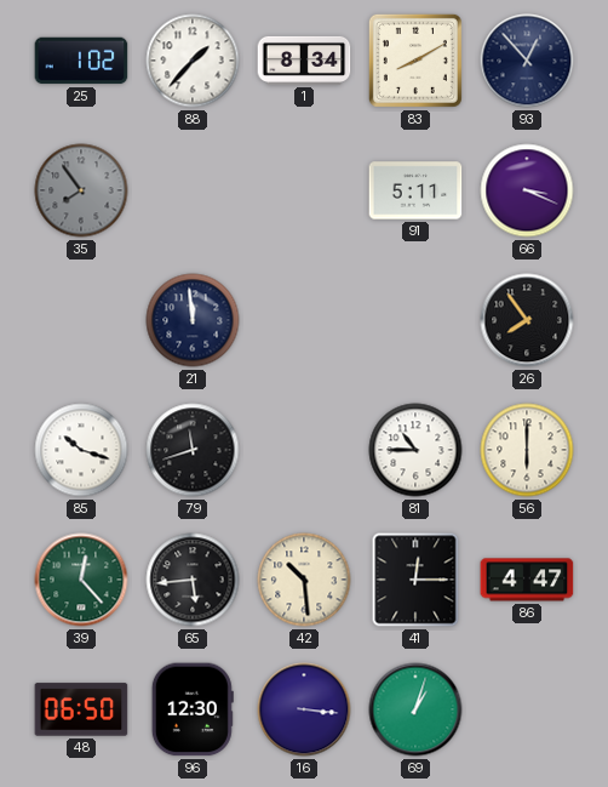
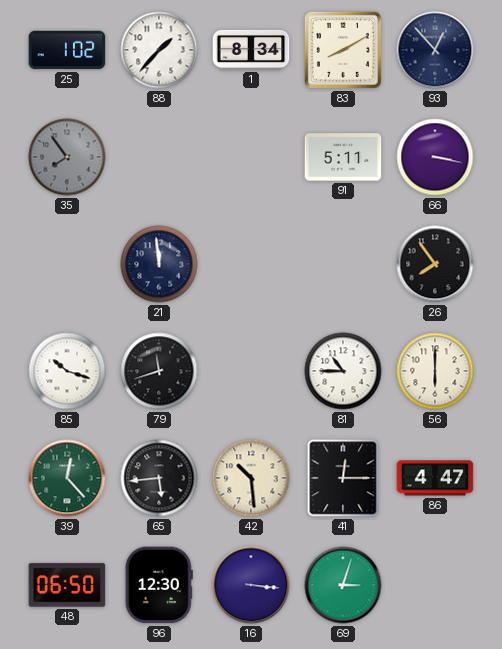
66: 3:19 -> 3:17
69: 1:03 -> 3:03
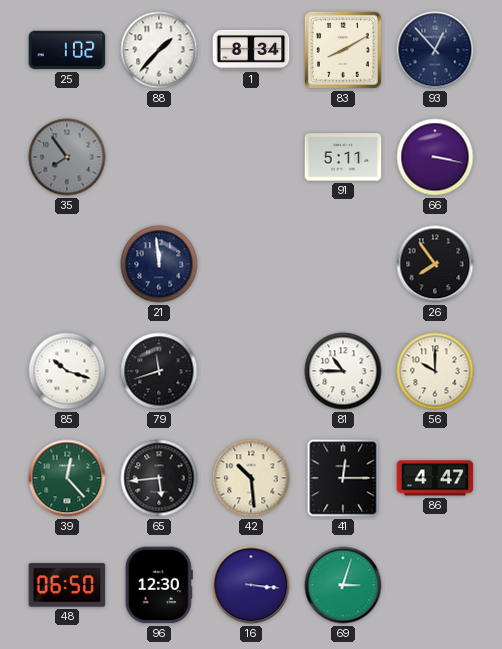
56: 6:00 -> 10:00
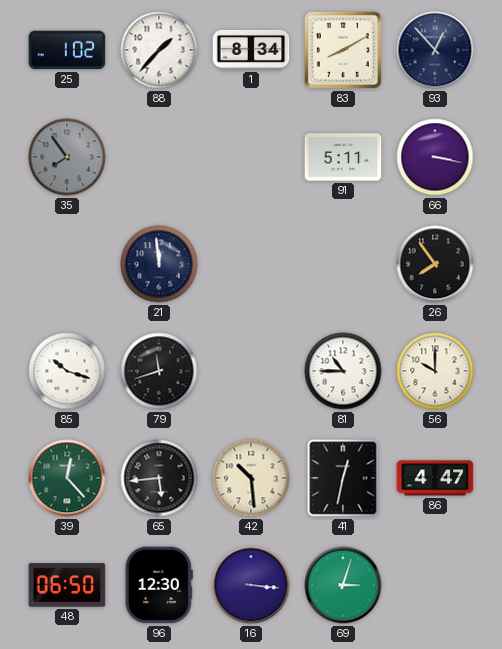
41: 12:15 -> 12:32
